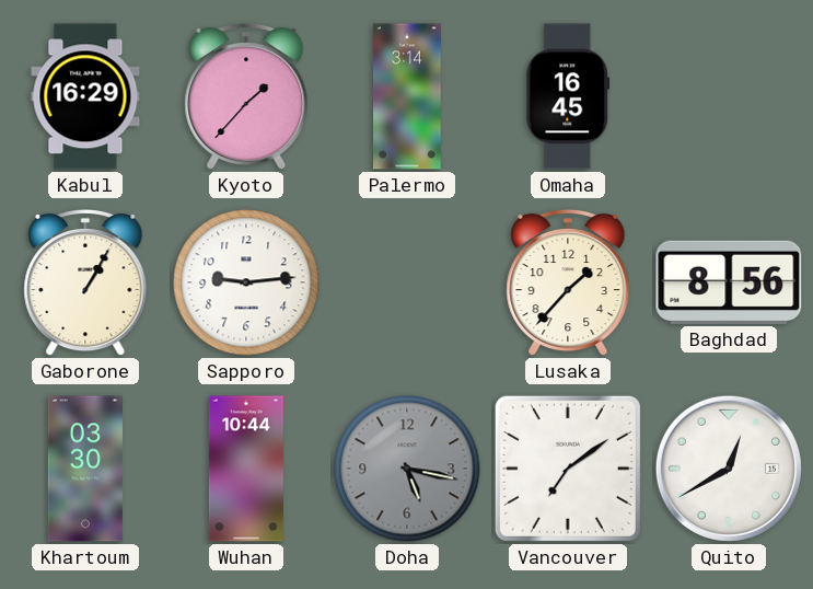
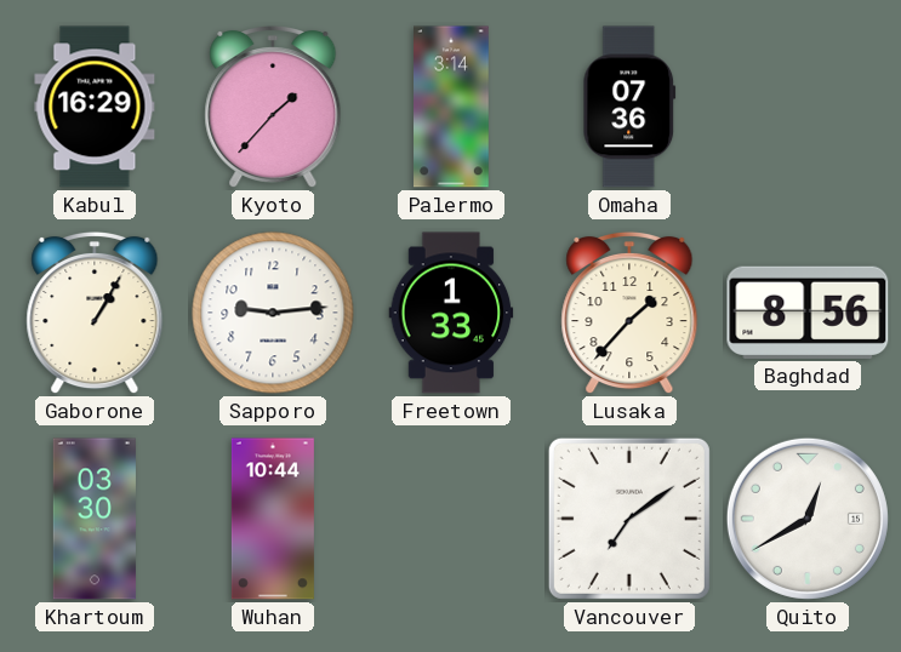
Omaha: 16:45 -> 07:36
Freetown: none -> 1:33
Doha: 5:17 -> none
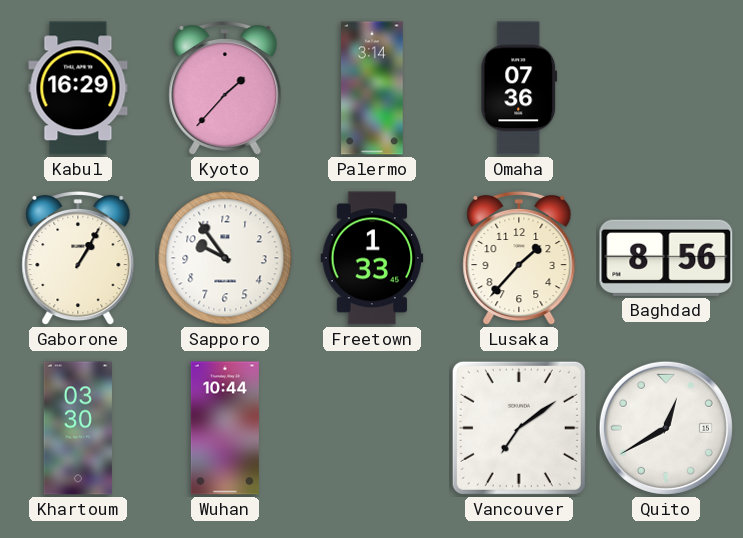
Sapporo: 9:14 -> 9:54
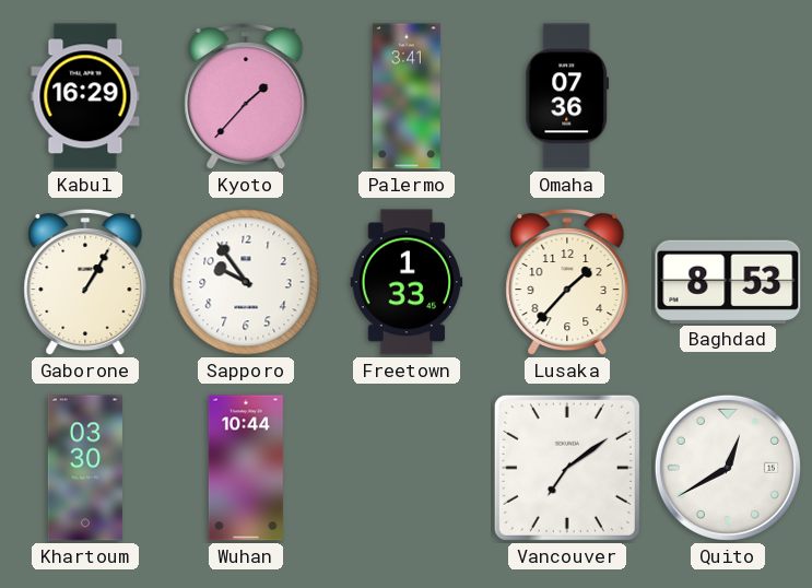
Palermo: 3:14 -> 3:41
Baghdad: 8:56 -> 8:53
